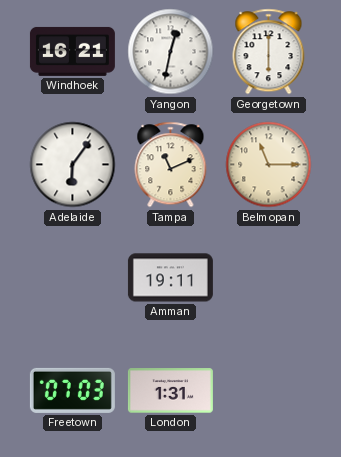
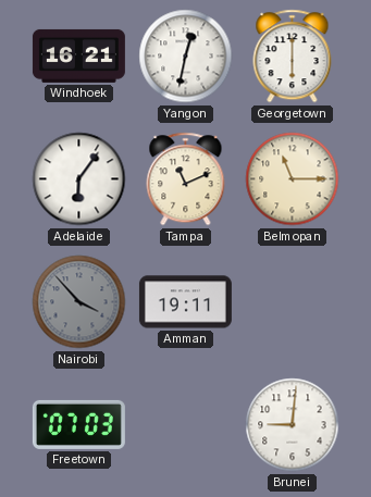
Nairobi: none -> 3:53
London: 1:31 -> none
Brunei: none -> 9:01
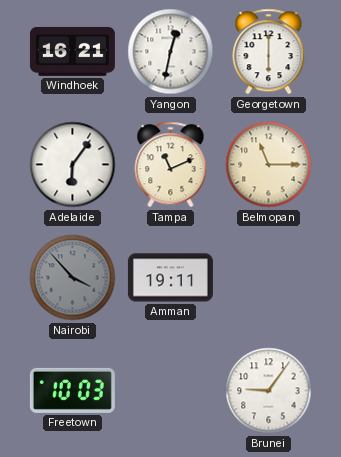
Freetown: 07:03 -> 10:03
Brunei: 9:01 -> 9:06
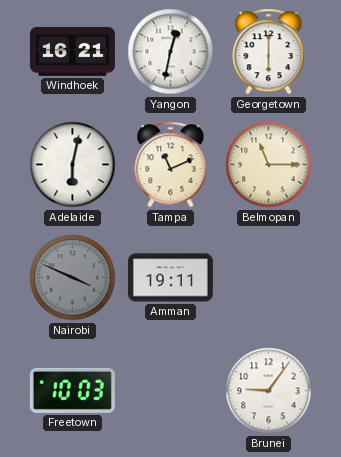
Adelaide: 6:06 -> 6:02
Nairobi: 3:53 -> 3:49
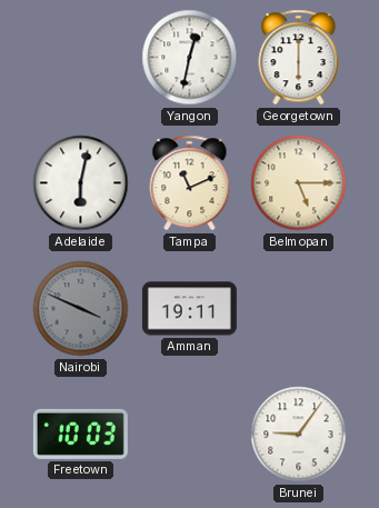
Windhoek: 16:21 -> none
Belmopan: 11:15 -> 5:15
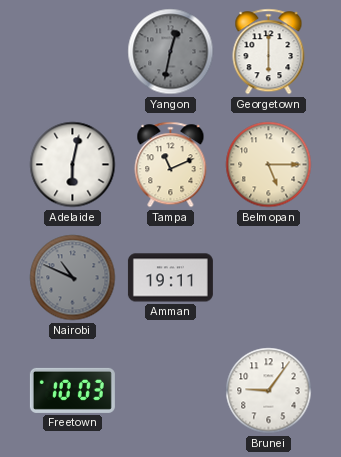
Yangon dial: white -> grey
Nairobi: 3:49 -> 10:49
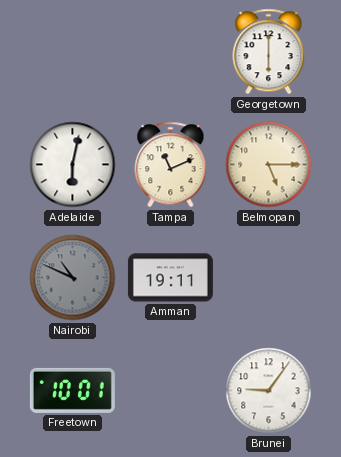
Yangon: 12:32 -> none
Freetown: 10:03 -> 10:01
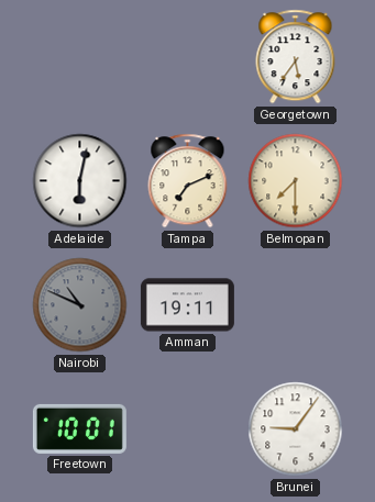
Georgetown: 6:00 -> 5:36
Tampa: 11:11 -> 7:11
Belmopan: 5:15 -> 7:30
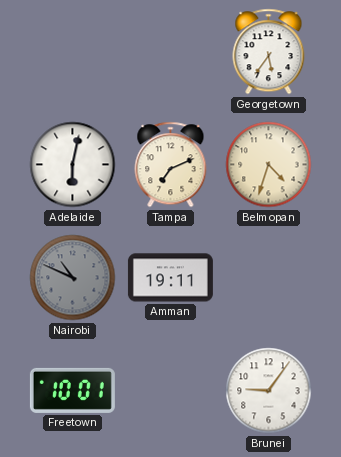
Belmopan: 7:30 -> 4:33
